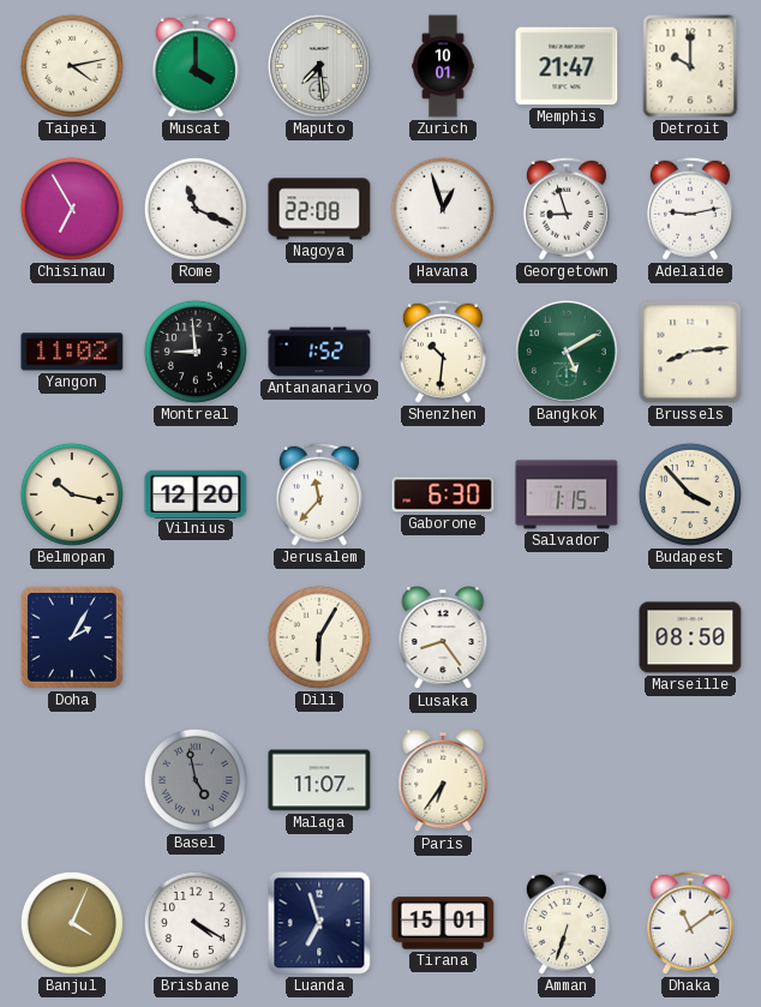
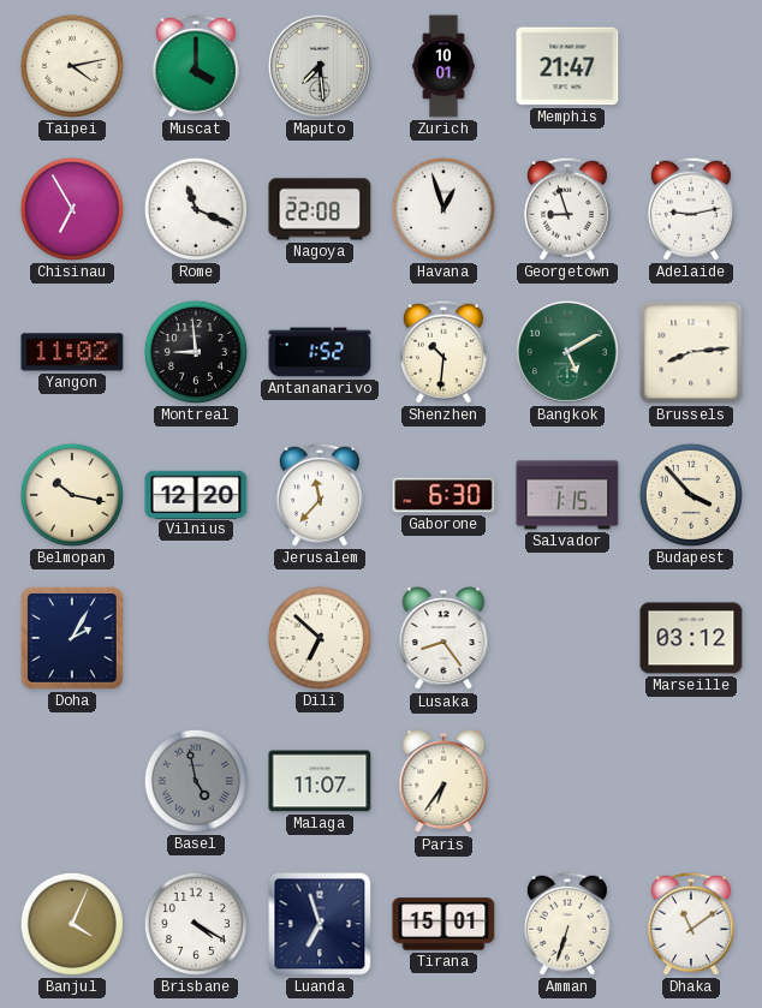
Detroit: 10:00 -> none
Dili: 6:05 -> 6:52
Marseille: 08:50 -> 03:12
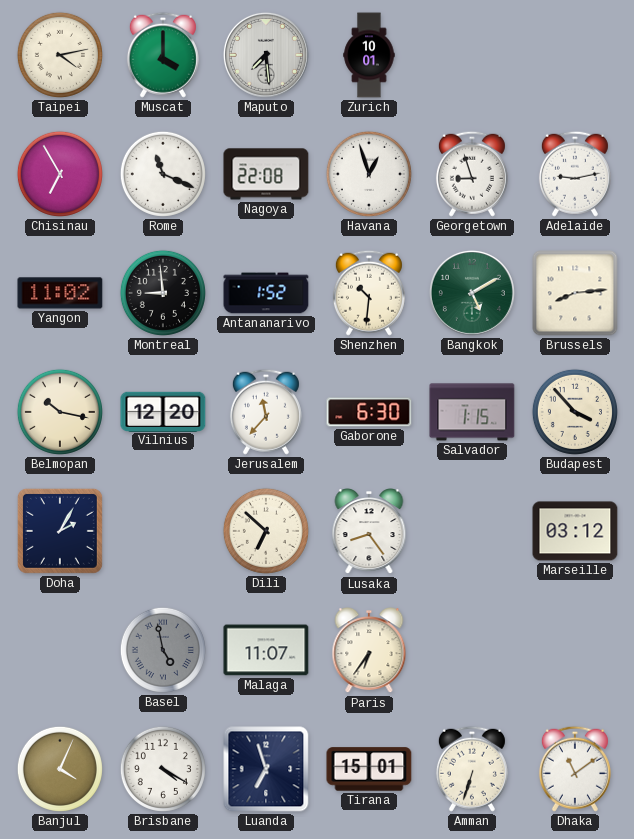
Memphis: 21:47 -> none
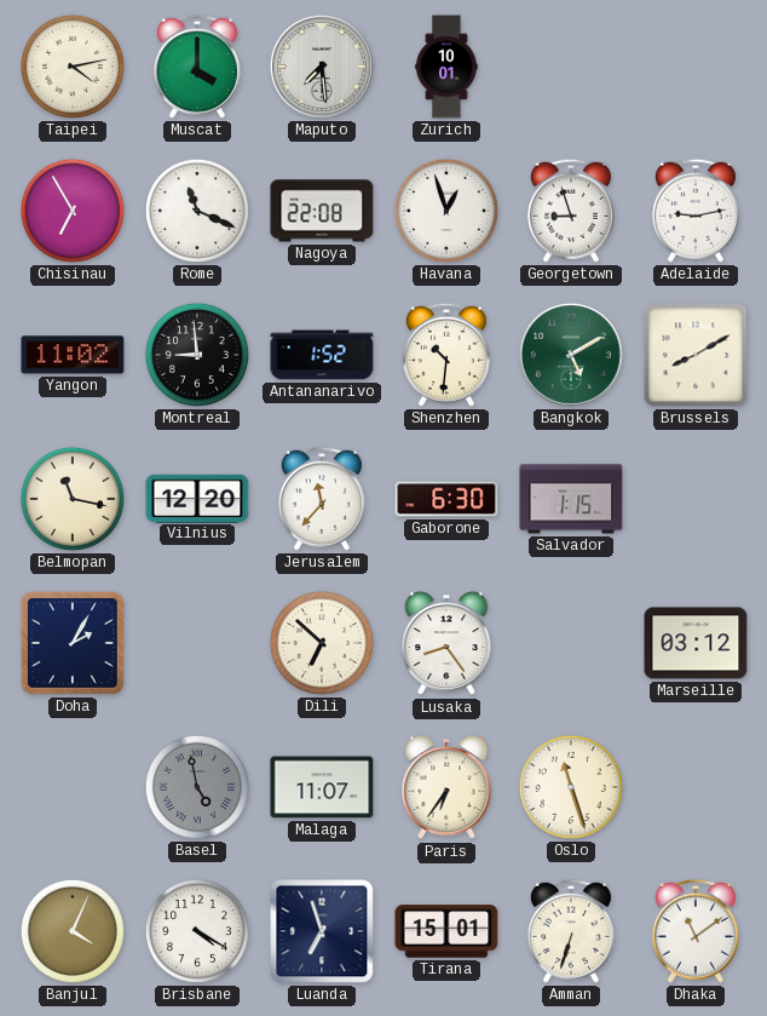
Brussels: 8:14 -> 8:10
Belmopan: 10:17 -> 11:17
Budapest: 3:53 -> none
Oslo: none -> 11:27
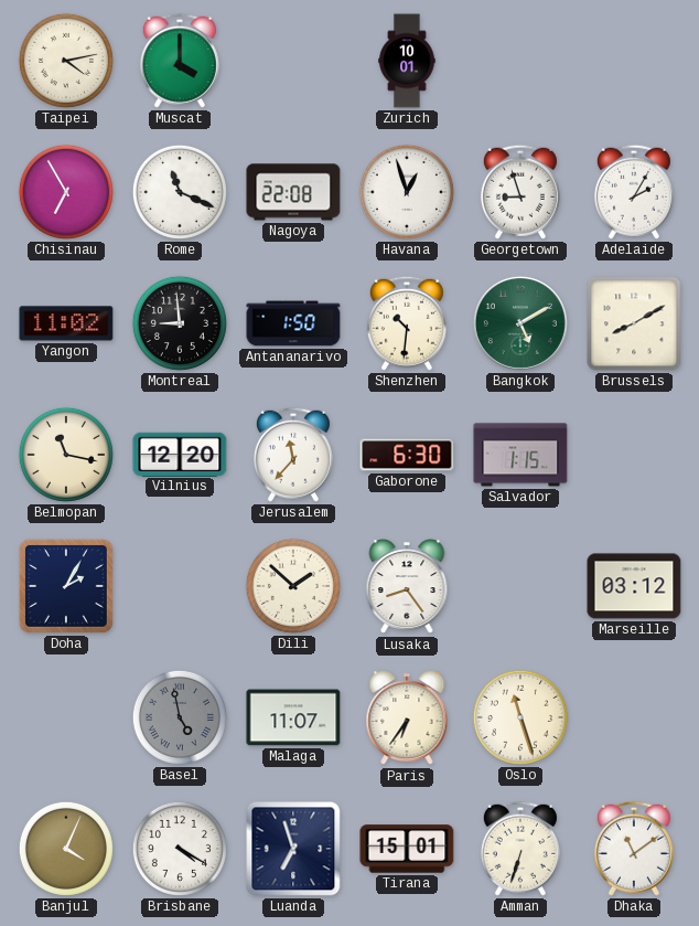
Maputo: 7:29 -> none
Adelaide: 9:13 -> 2:05
Antananarivo: 1:52 -> 1:50
Dili: 6:52 -> 1:52
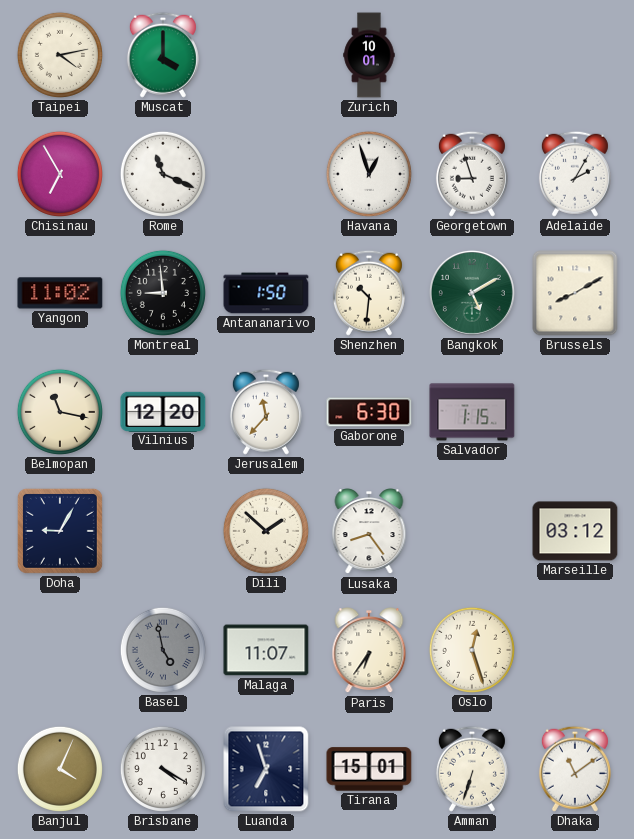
Nagoya: 22:08 -> none
Doha: 2:05 -> 9:05
Oslo: 11:27 -> 12:27
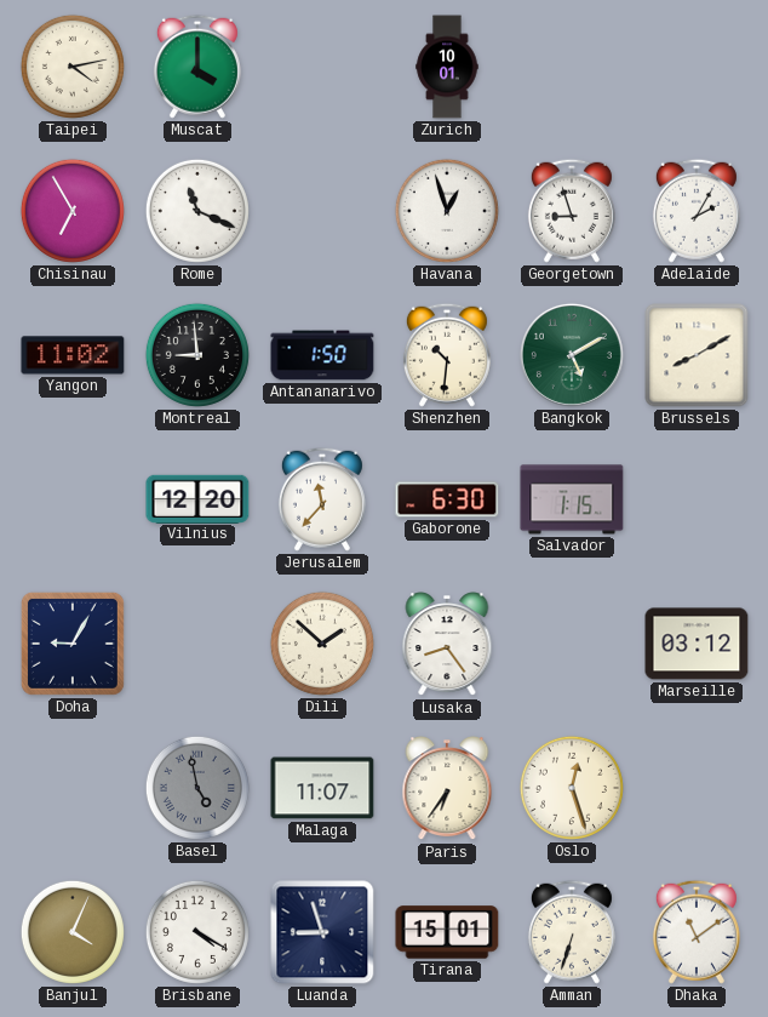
Belmopan: 11:17 -> none
Luanda: 6:57 -> 8:57
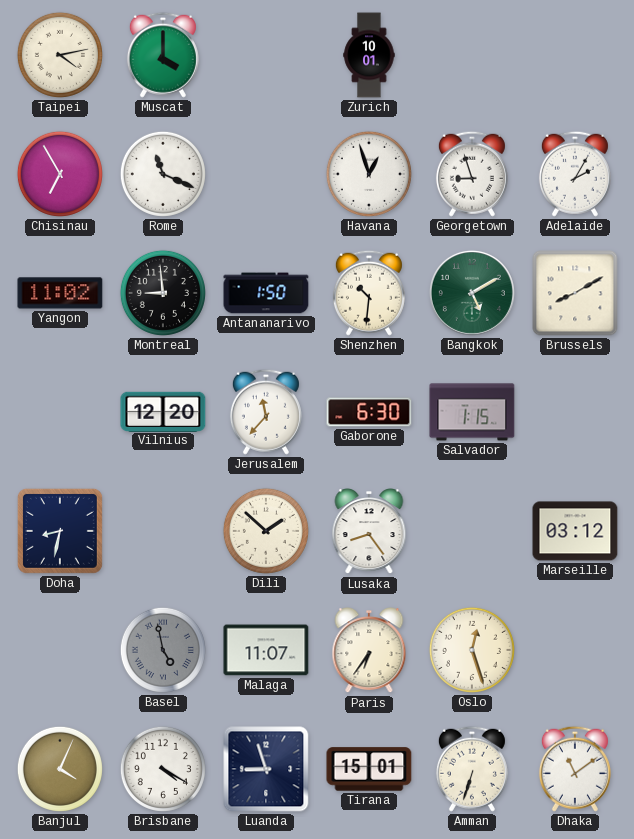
Doha: 9:05 -> 8:32
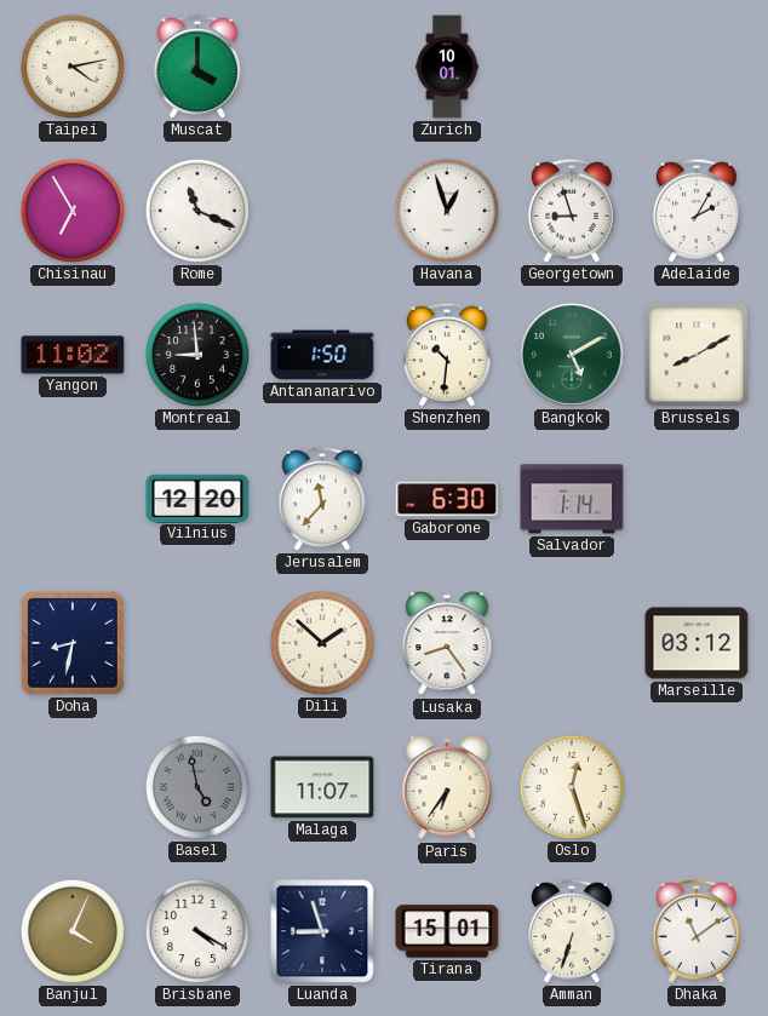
Salvador: 1:15 -> 1:14
